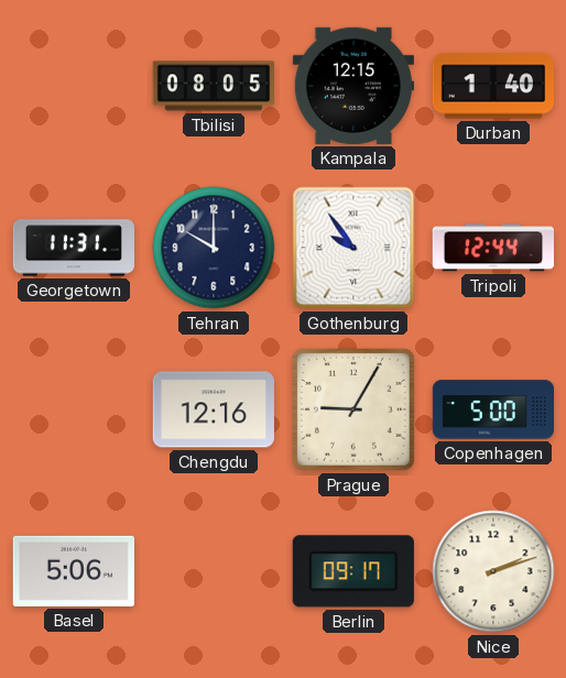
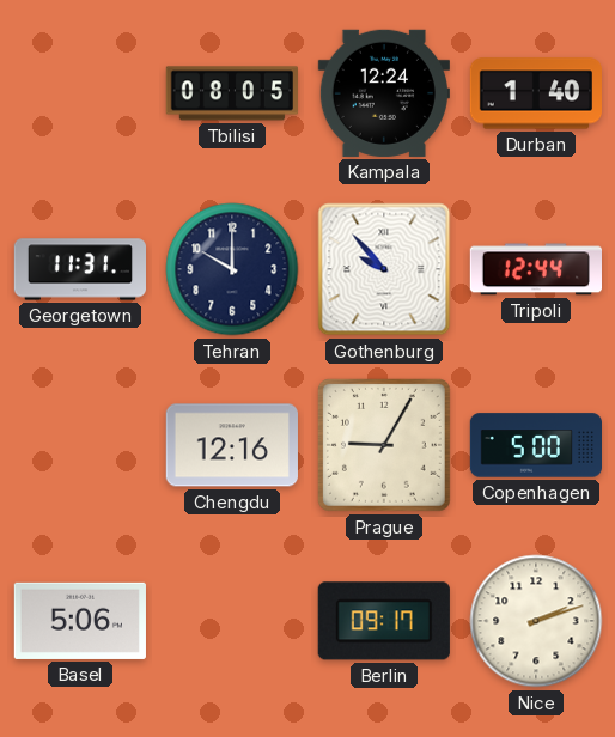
Kampala: 12:15 -> 12:24
Gothenburg: 9:54 -> 9:53
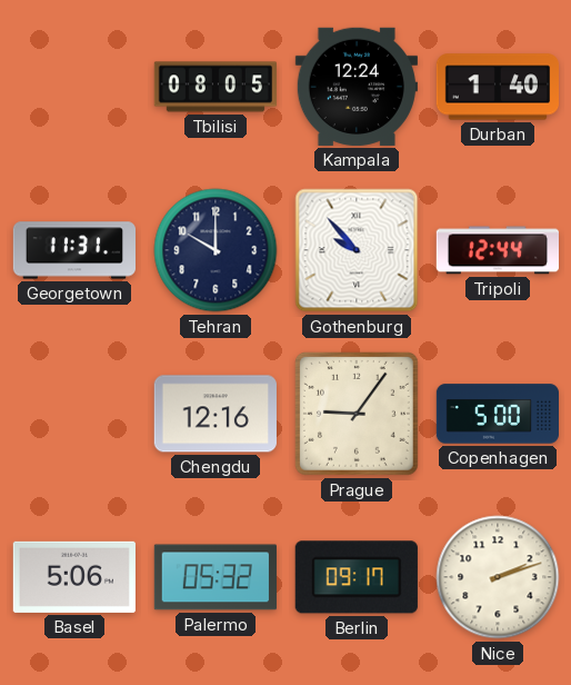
Prague: 9:05 -> 9:06
Palermo: none -> 05:32
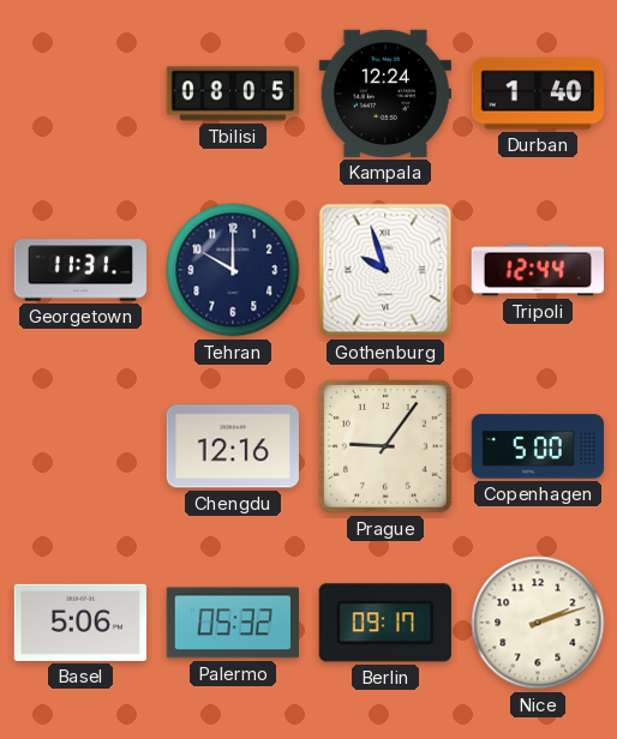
Gothenburg: 9:53 -> 9:57
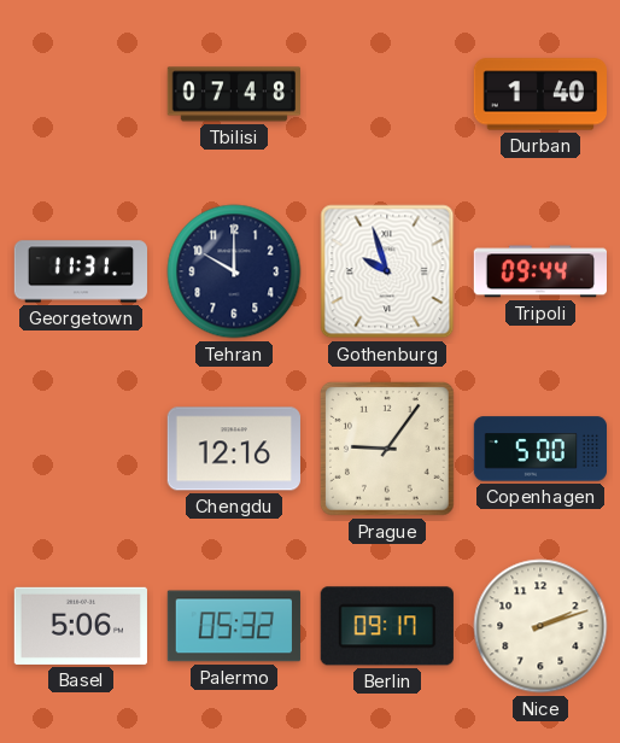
Tbilisi: 08:05 -> 07:48
Kampala: 12:24 -> none
Tripoli: 12:44 -> 09:44
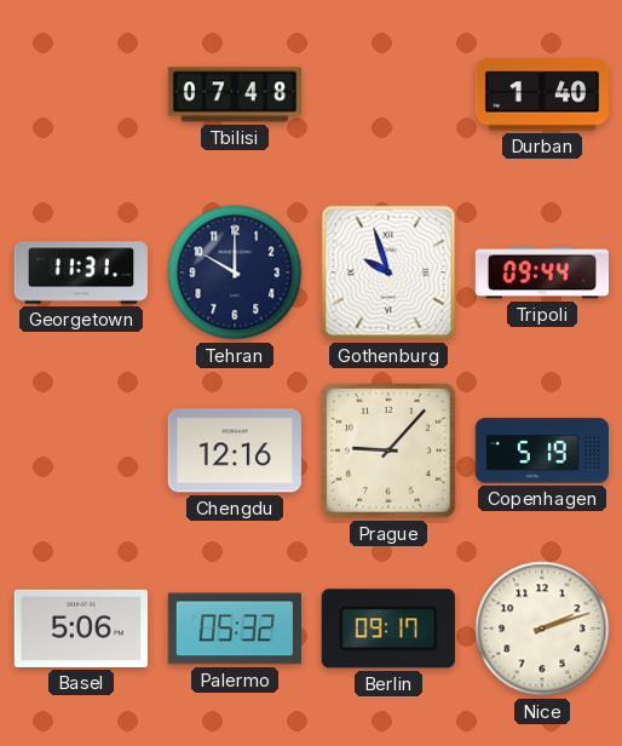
Prague: 9:06 -> 9:07
Copenhagen: 5:00 -> 5:19
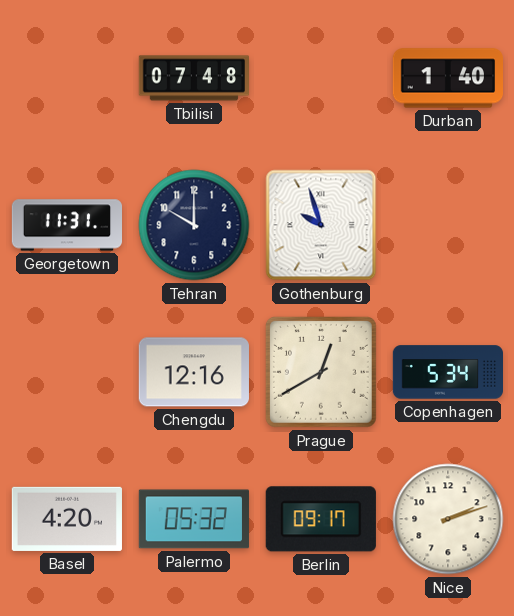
Tripoli: 09:44 -> none
Prague: 9:07 -> 12:40
Copenhagen: 5:19 -> 5:34
Basel: 5:06 -> 4:20
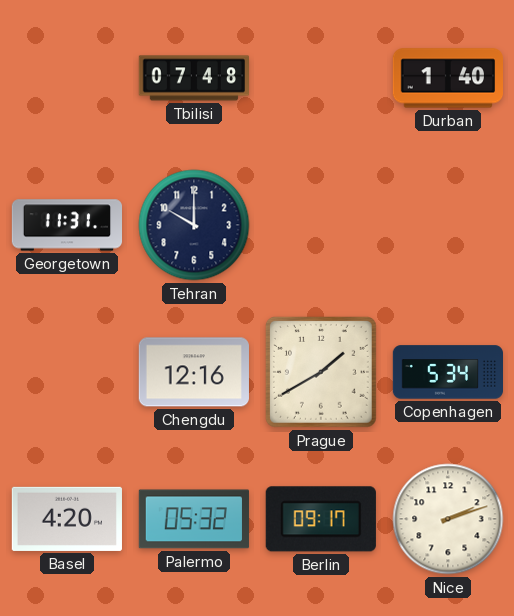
Gothenburg: 9:57 -> none
Prague: 12:40 -> 1:40
